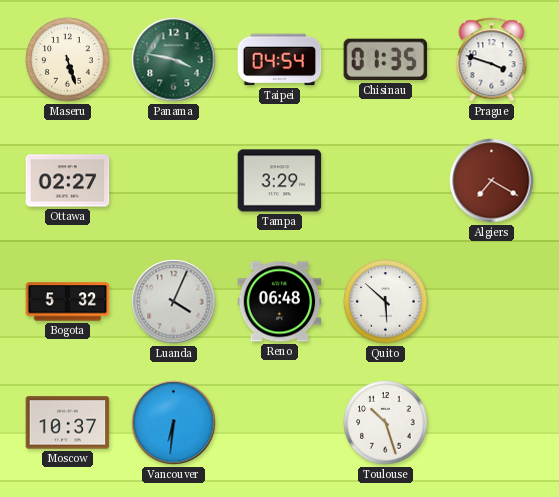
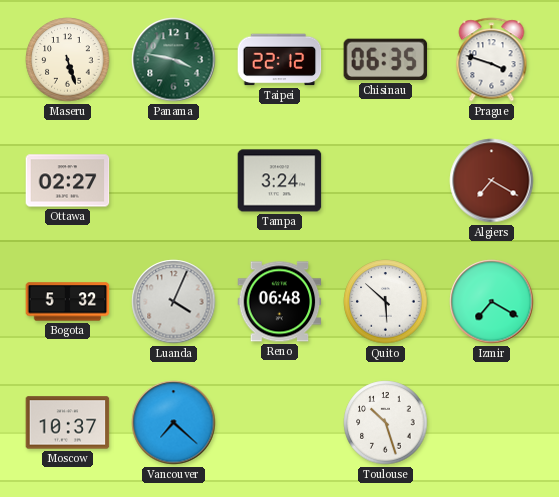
Taipei: 04:54 -> 22:12
Chisinau: 01:35 -> 06:35
Tampa: 3:29 -> 3:24
Izmir: none -> 7:20
Vancouver: 6:31 -> 7:22
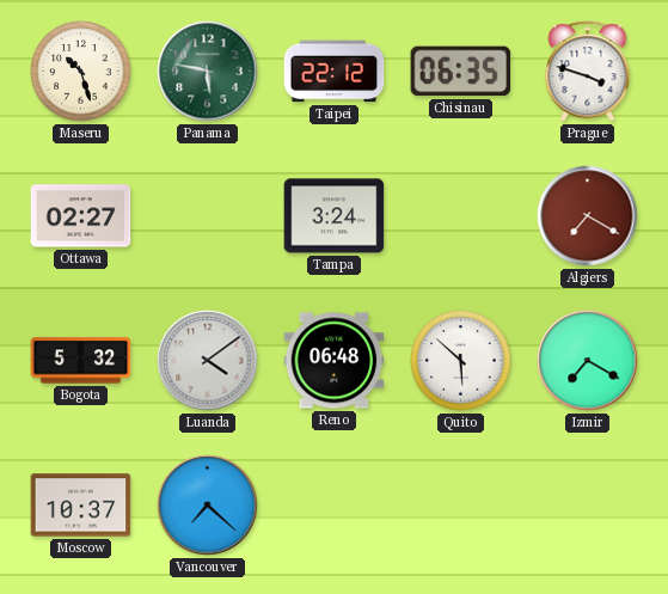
Maseru: 5:27 -> 10:27
Panama: 3:47 -> 5:47
Luanda: 4:04 -> 4:09
Toulouse: 10:27 -> none
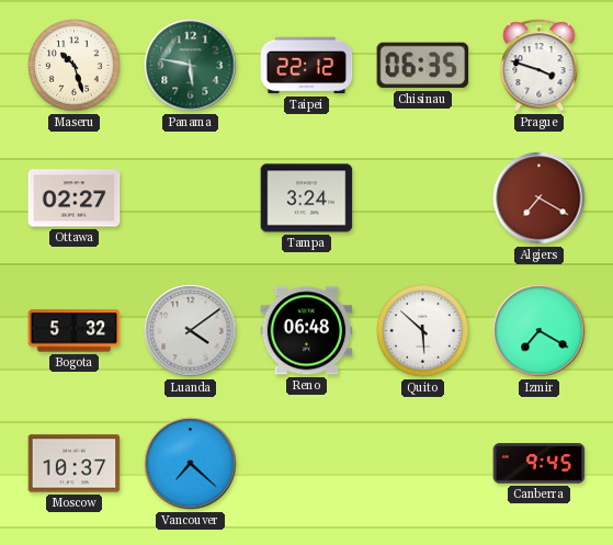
Canberra: none -> 9:45
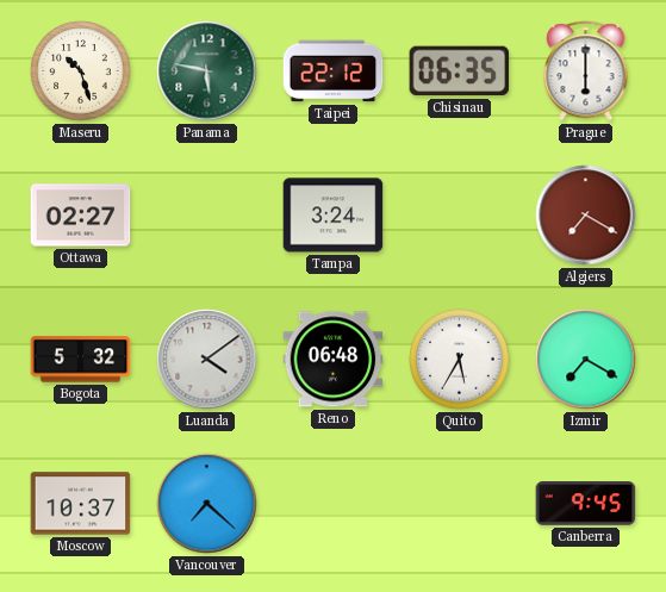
Prague: 3:48 -> 6:00
Quito: 5:52 -> 5:35
